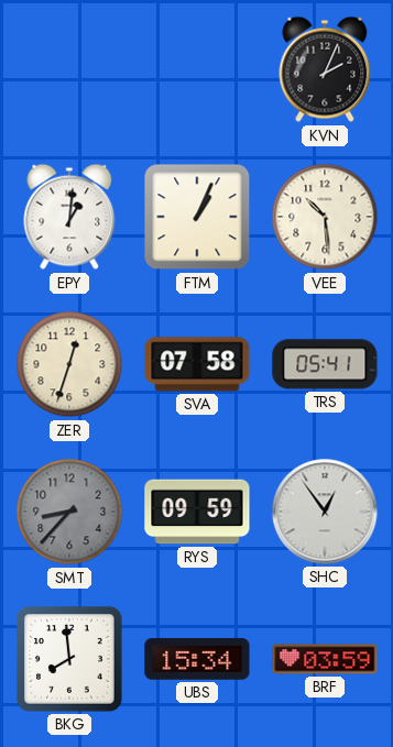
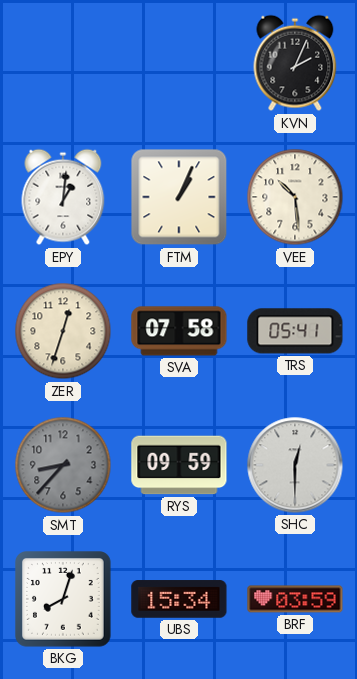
SHC: 12:54 -> 12:30
BKG: 7:59 -> 8:03
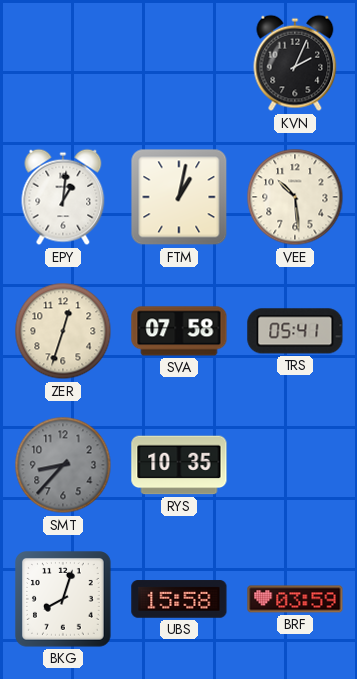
FTM: 1:04 -> 1:02
RYS: 09:59 -> 10:35
SHC: 12:30 -> none
UBS: 15:34 -> 15:58
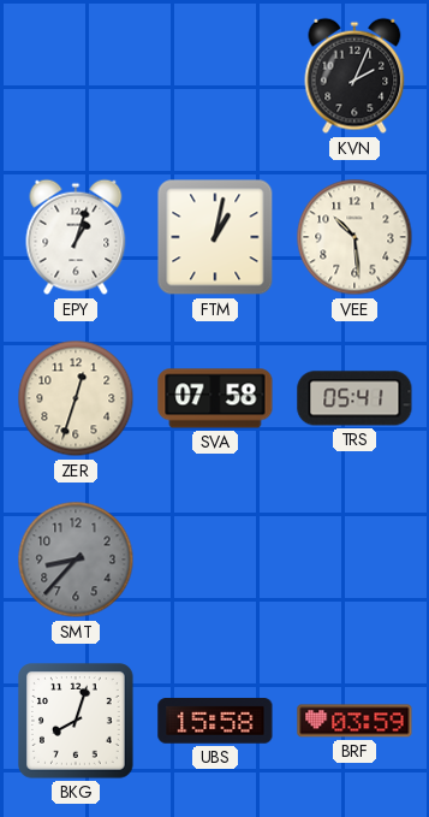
EPY: 1:01 -> 1:03
RYS: 10:35 -> none
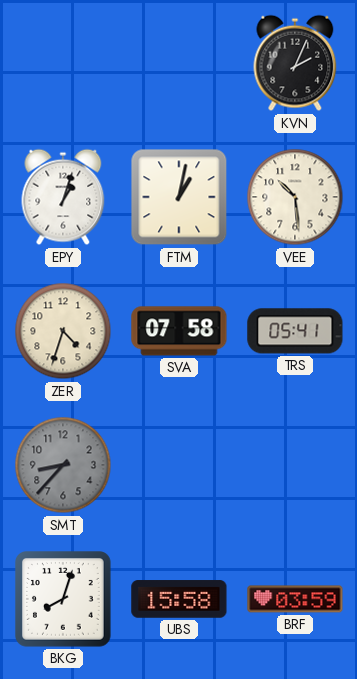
ZER: 12:33 -> 4:33
